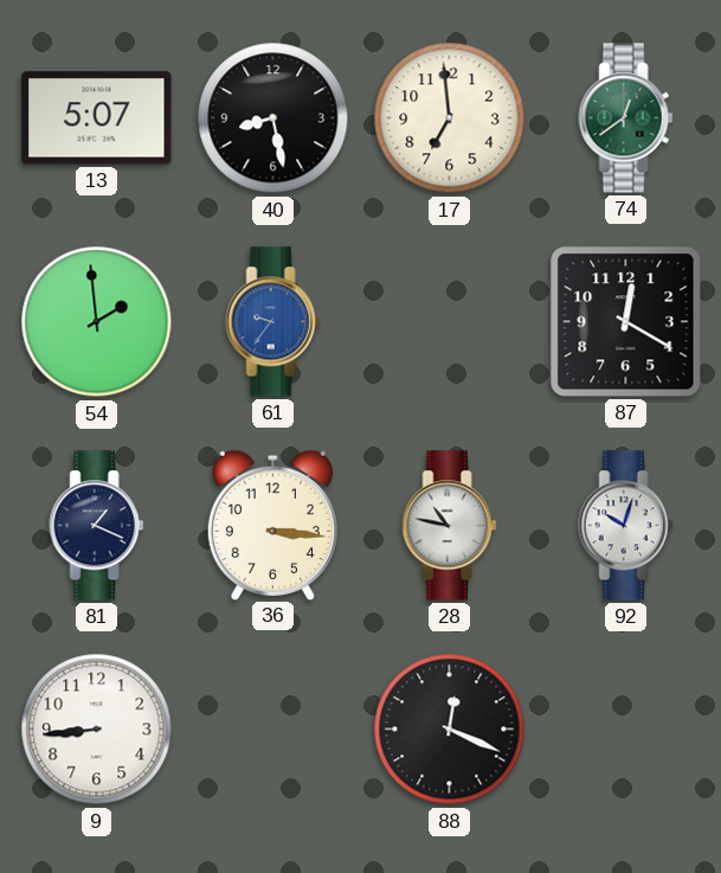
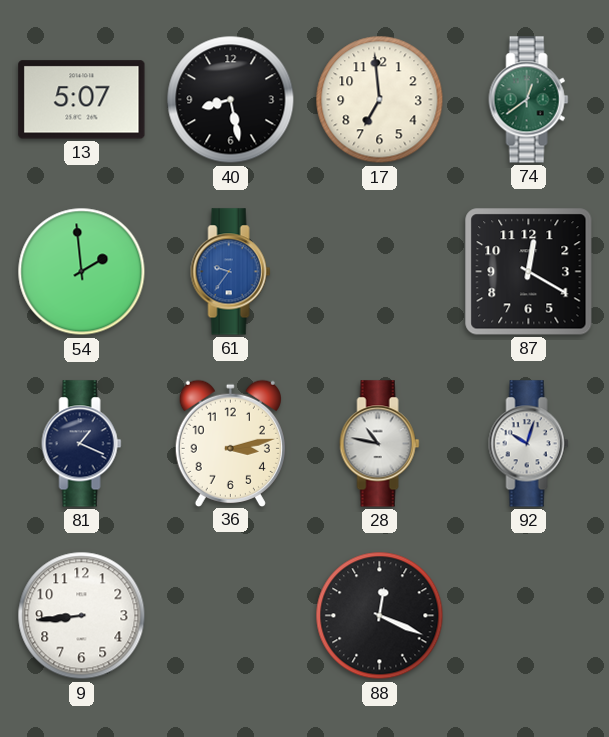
36: 3:16 -> 3:13
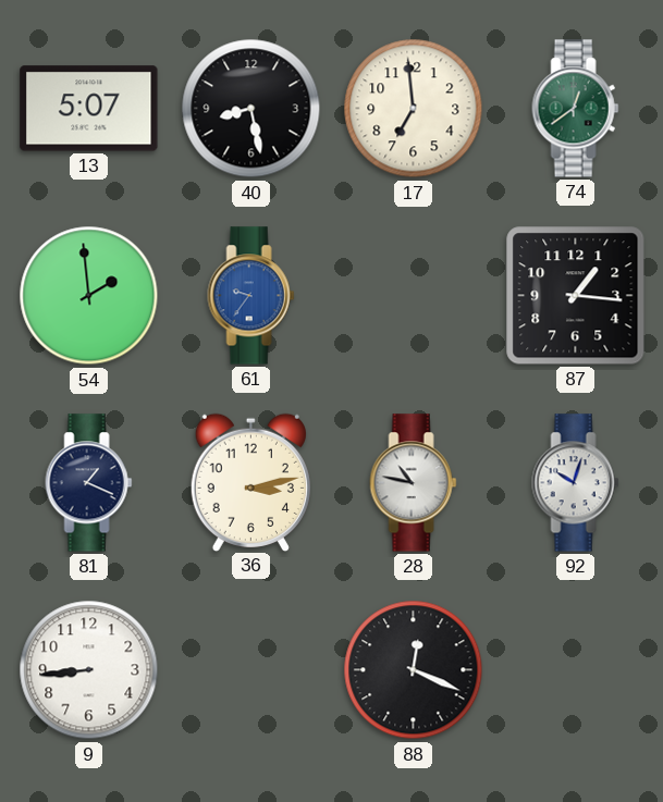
87: 12:20 -> 1:16
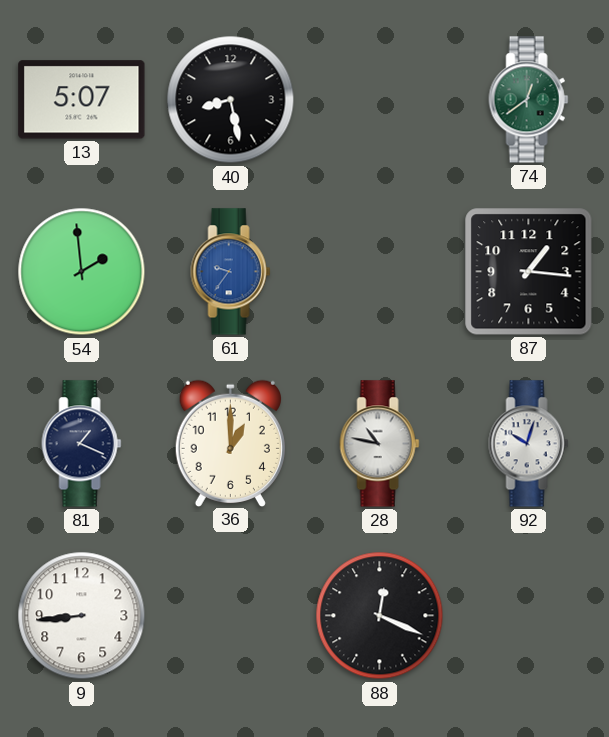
17: 6:59 -> none
36: 3:13 -> 1:00
